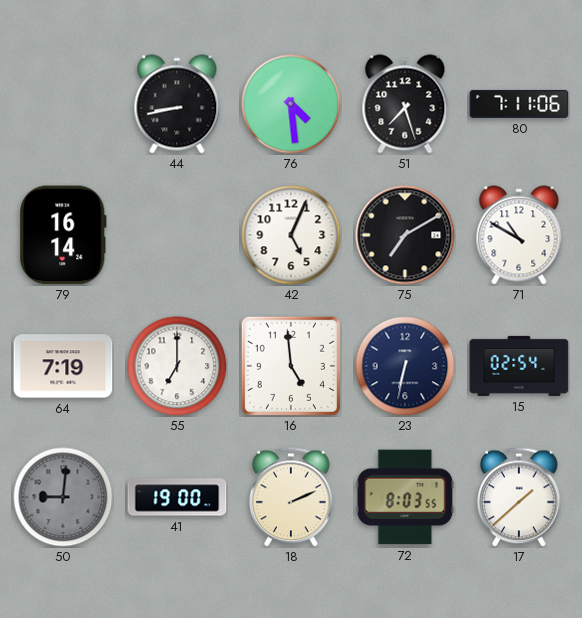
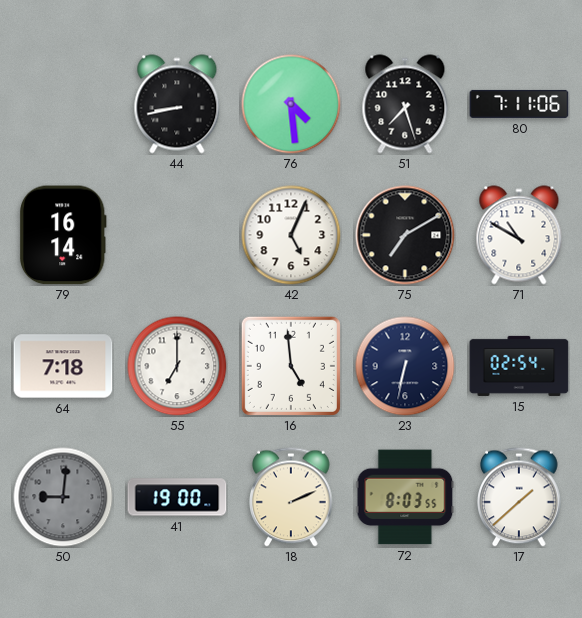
64: 7:19 -> 7:18
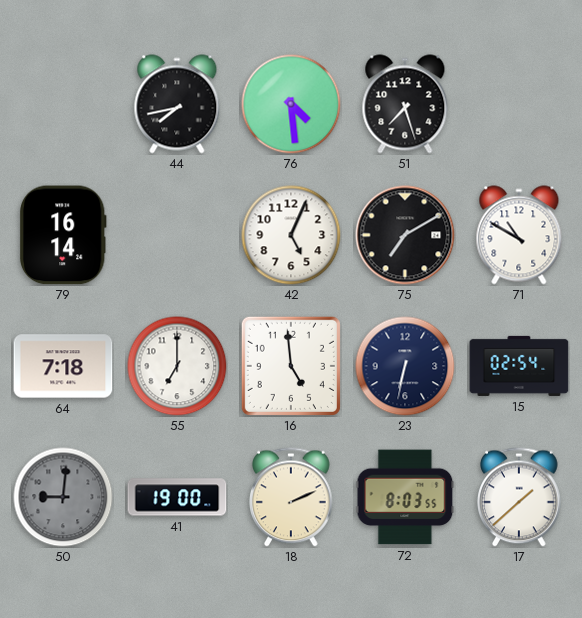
44: 8:43 -> 7:43
80: 7:11 -> none
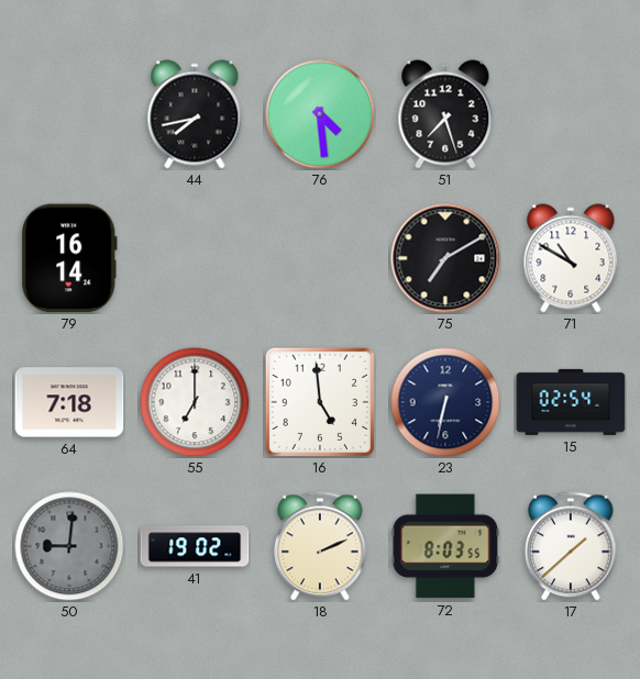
42: 5:04 -> none
41: 19:00 -> 19:02
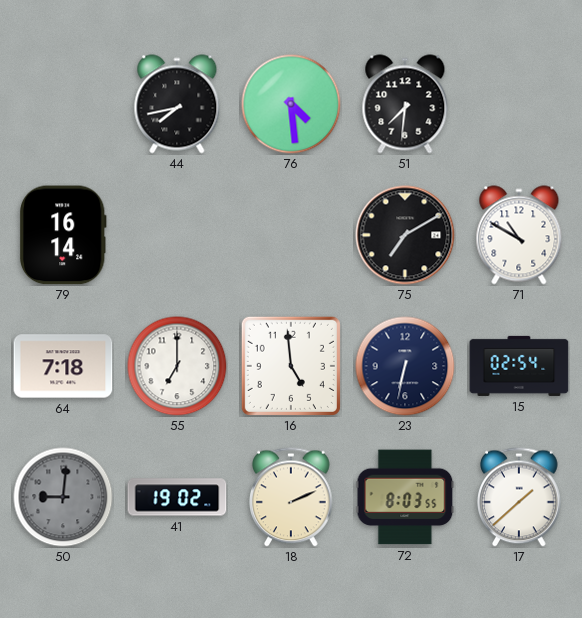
51: 7:27 -> 7:31
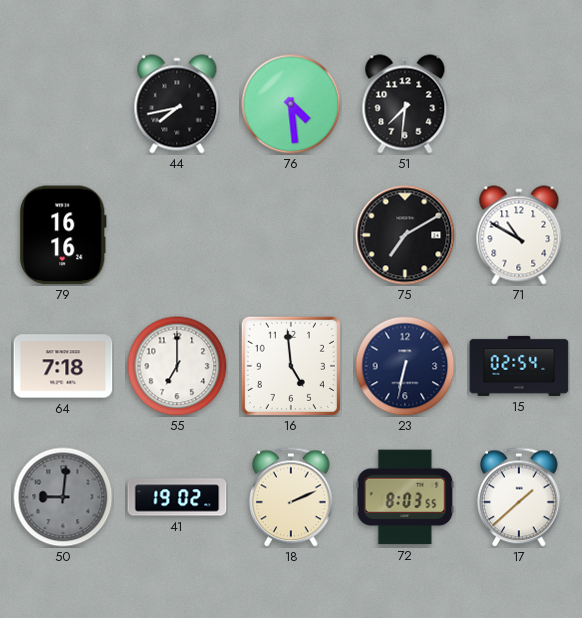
79: 16:14 -> 16:16
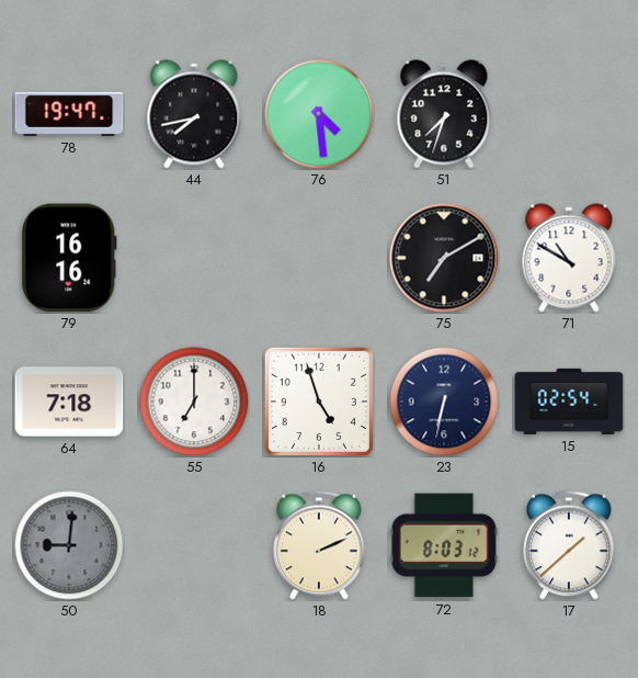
78: none -> 19:47
51: 7:31 -> 7:33
16: 4:59 -> 4:57
41: 19:02 -> none
72: 8:03:55 -> 8:03:12
